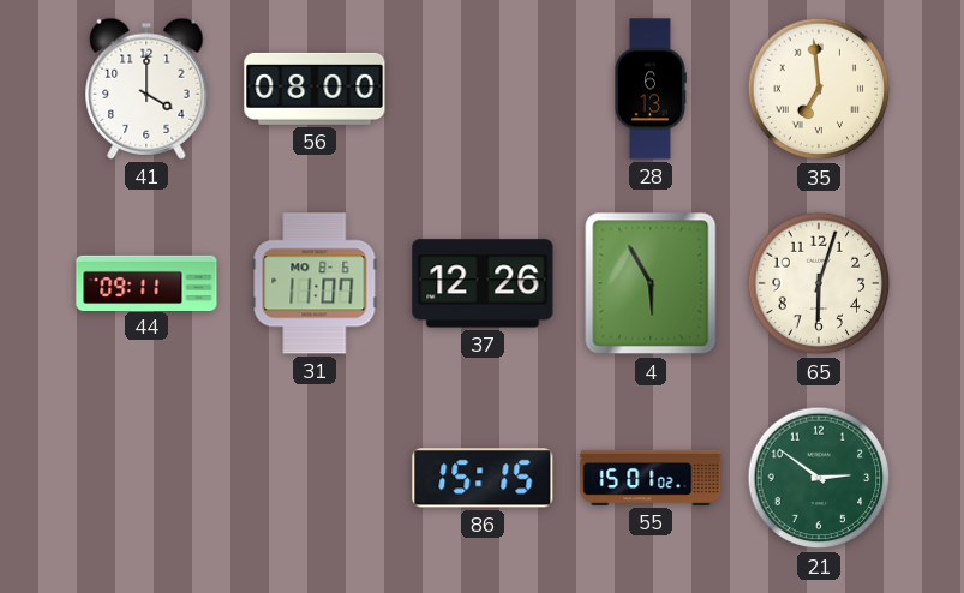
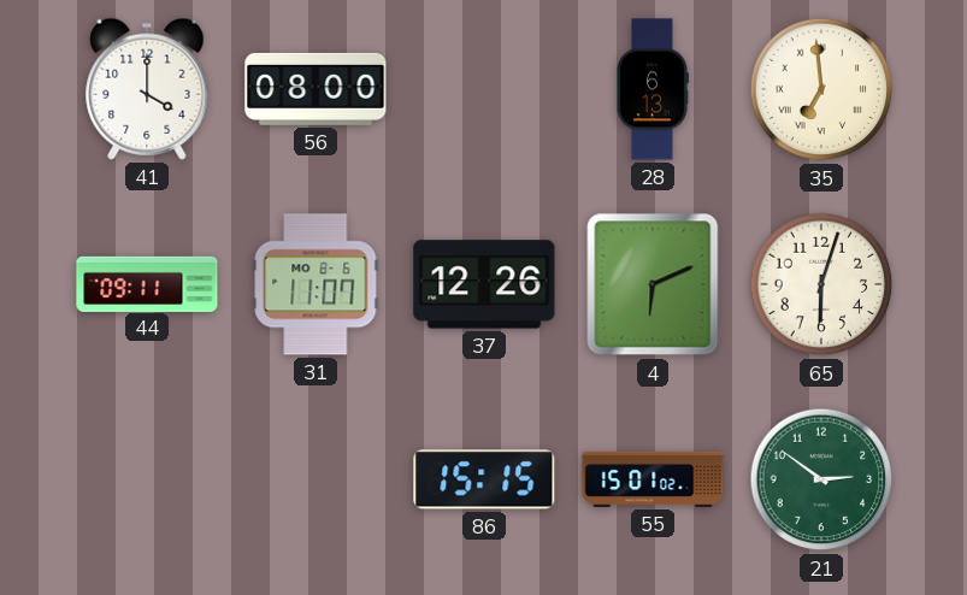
4: 5:55 -> 6:11
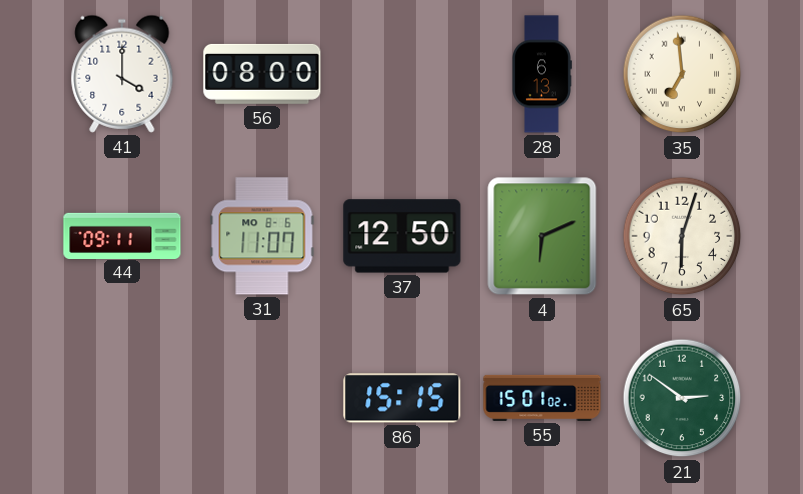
37: 12:26 -> 12:50
